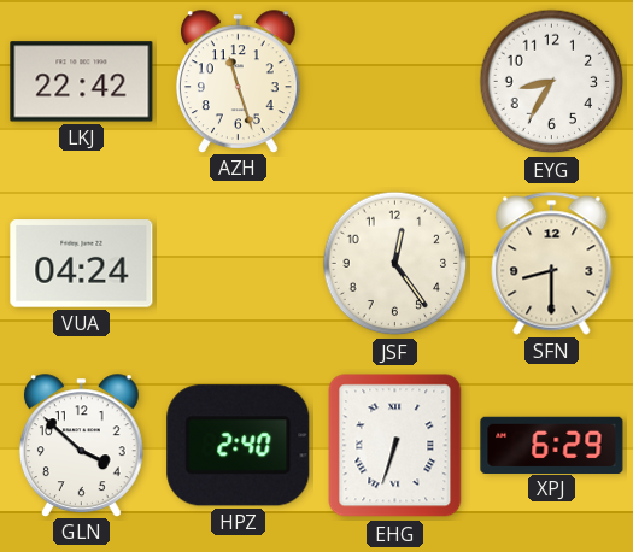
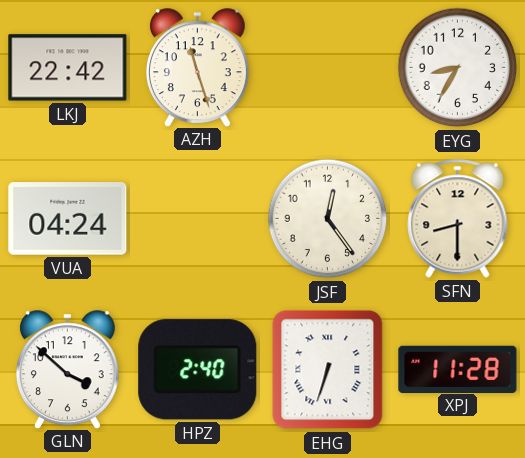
XPJ: 6:29 -> 11:28
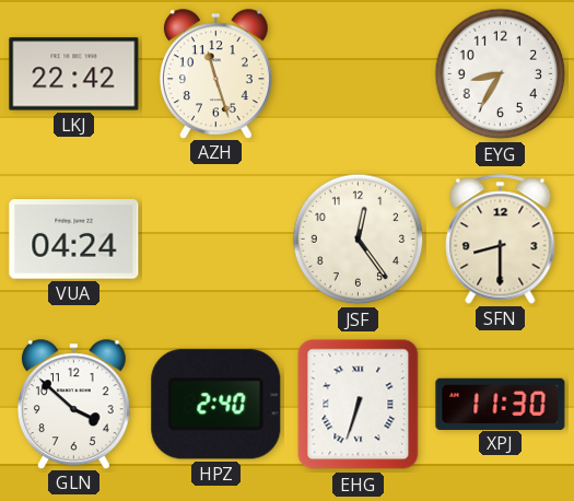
XPJ: 11:28 -> 11:30
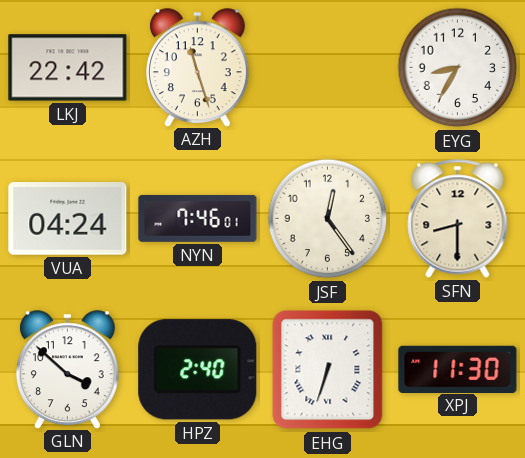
NYN: none -> 7:46
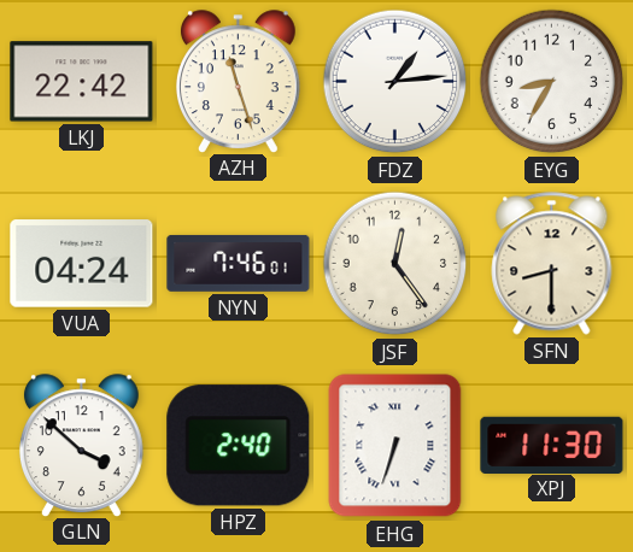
FDZ: none -> 1:14
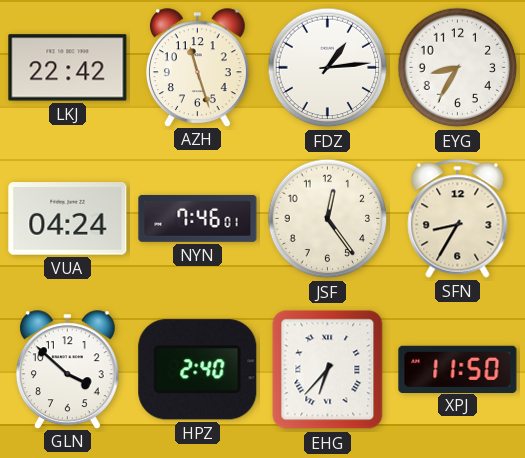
SFN: 8:30 -> 8:35
EHG: 6:33 -> 6:37
XPJ: 11:30 -> 11:50
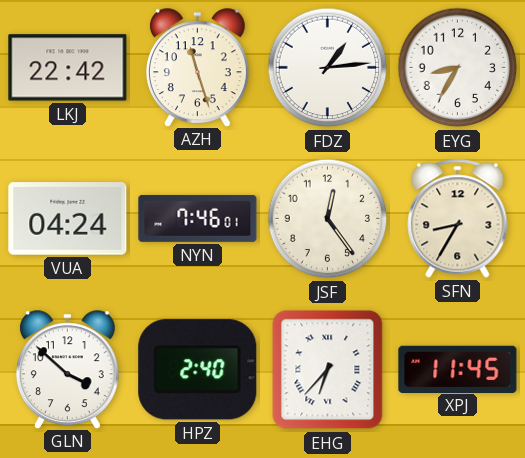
XPJ: 11:50 -> 11:45
